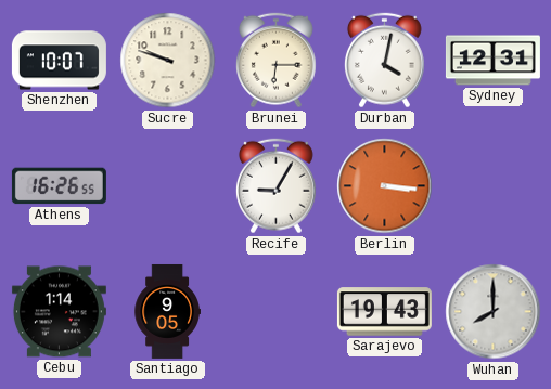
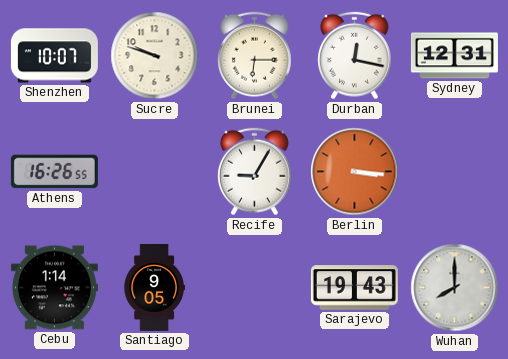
Durban: 4:02 -> 12:17
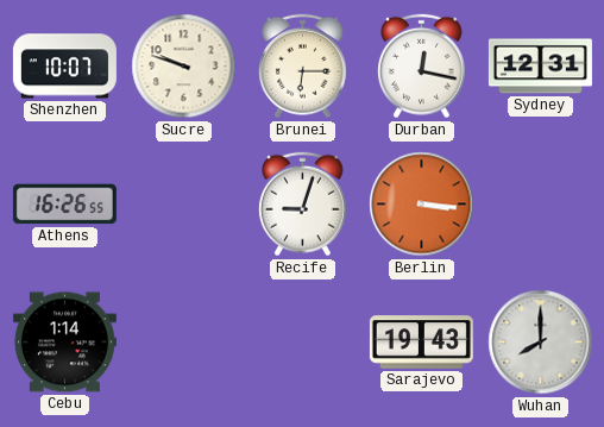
Recife: 9:05 -> 9:03
Santiago: 9:05 -> none
